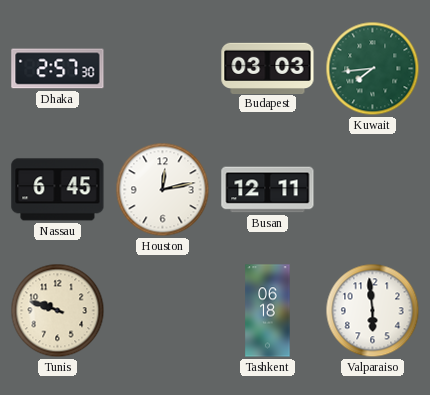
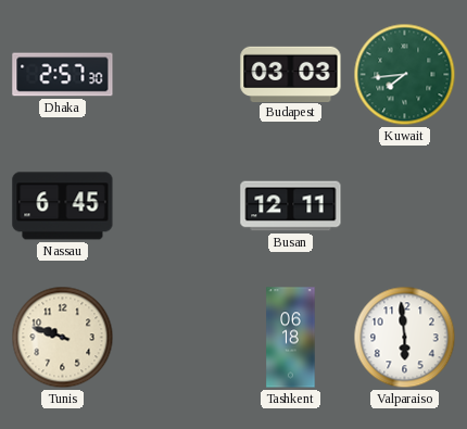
Houston: 12:13 -> none
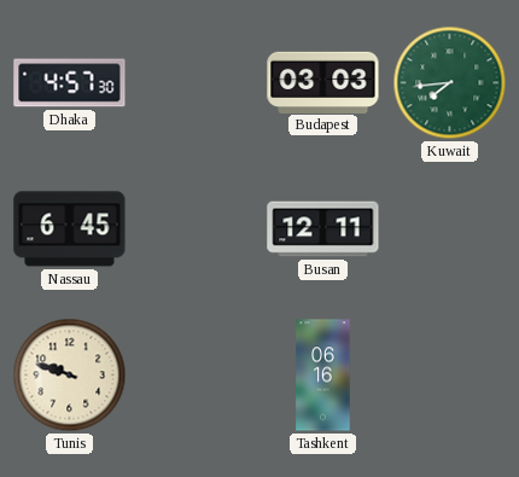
Dhaka: 2:57 -> 4:57
Tashkent: 06:18 -> 06:16
Valparaiso: 5:59 -> none
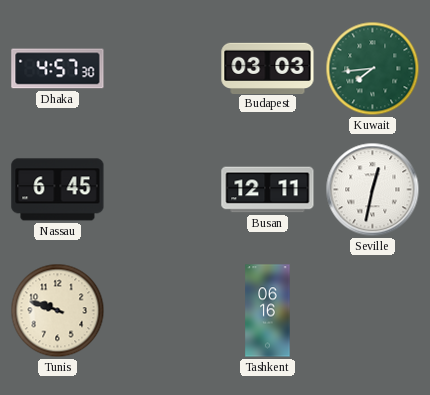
Seville: none -> 12:32
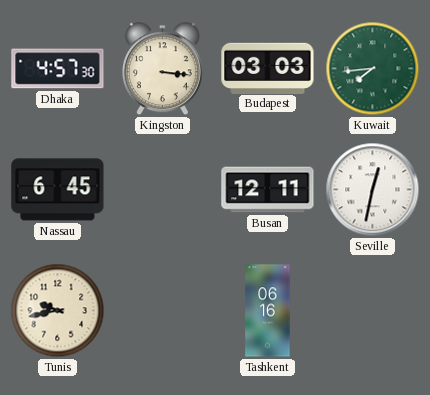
Kingston: none -> 3:16
Tunis: 9:48 -> 9:43
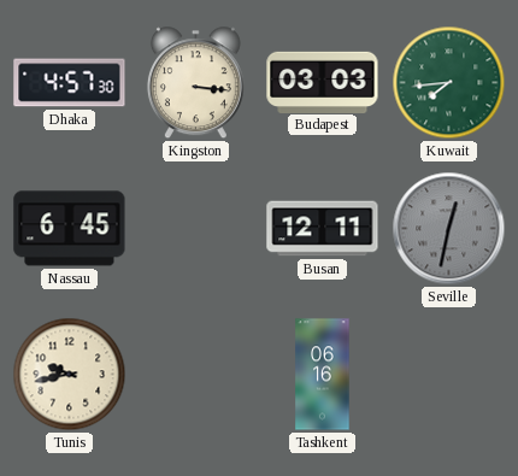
Seville dial: white -> grey
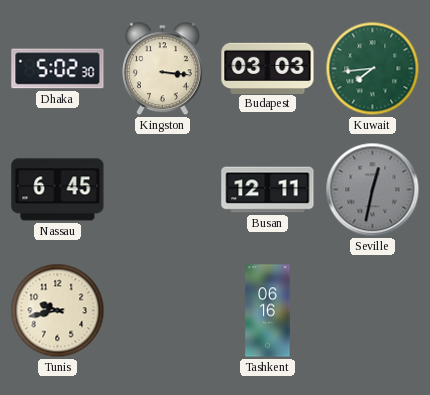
Dhaka: 4:57 -> 5:02
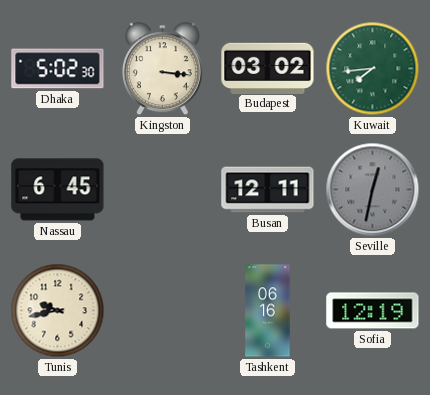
Budapest: 03:03 -> 03:02
Sofia: none -> 12:19
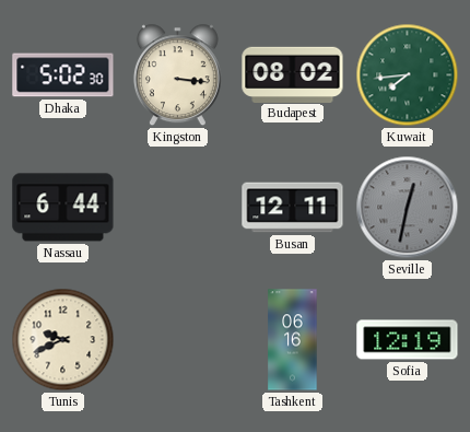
Budapest: 03:02 -> 08:02
Nassau: 6:45 -> 6:44
Tunis: 9:43 -> 9:41
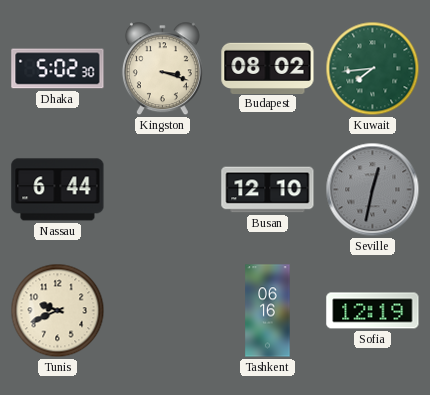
Kingston: 3:16 -> 3:18
Busan: 12:11 -> 12:10
